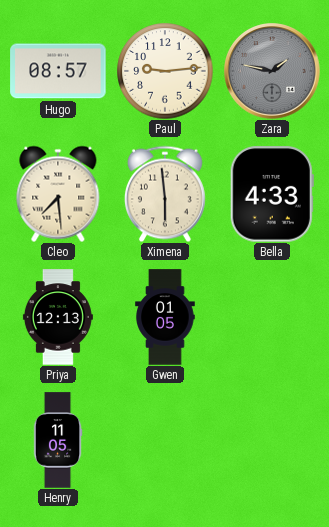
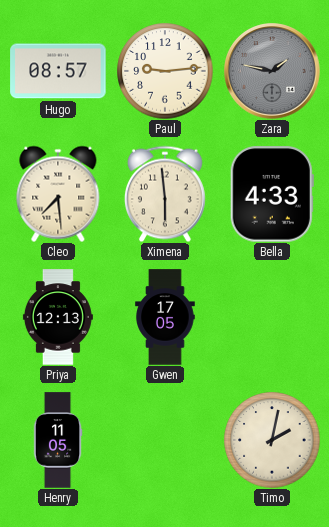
Gwen: 01:05 -> 17:05
Timo: none -> 2:02
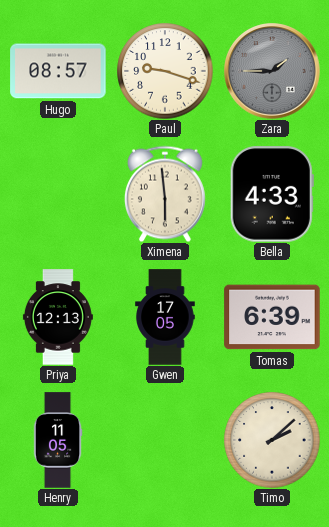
Paul: 9:14 -> 9:18
Zara: 1:47 -> 1:45
Cleo: 7:29 -> none
Tomas: none -> 6:39
Timo: 2:02 -> 2:08
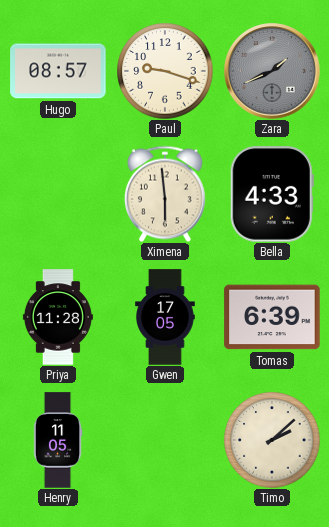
Zara: 1:45 -> 1:41
Priya: 12:13 -> 11:28
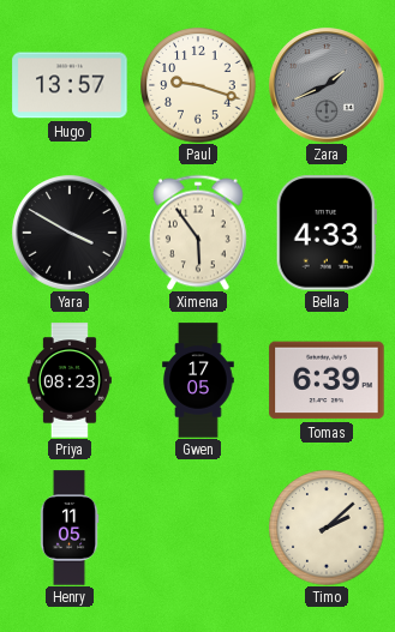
Hugo: 08:57 -> 13:57
Yara: none -> 3:50
Ximena: 5:59 -> 5:54
Priya: 11:28 -> 08:23
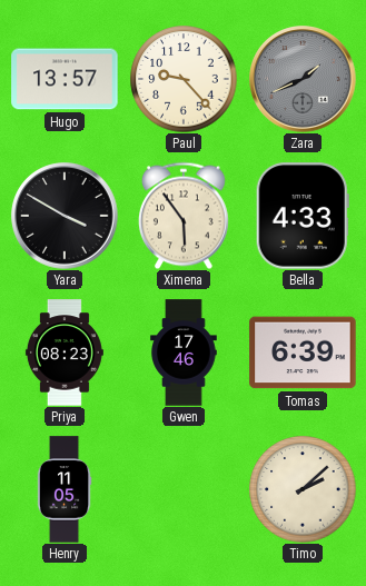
Paul: 9:18 -> 9:23
Gwen: 17:05 -> 17:46
